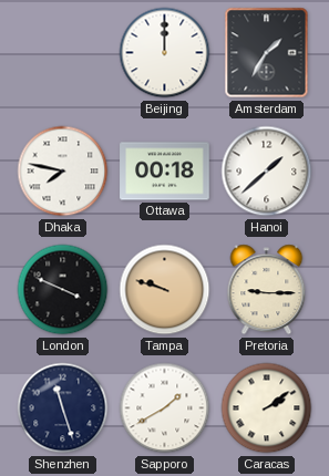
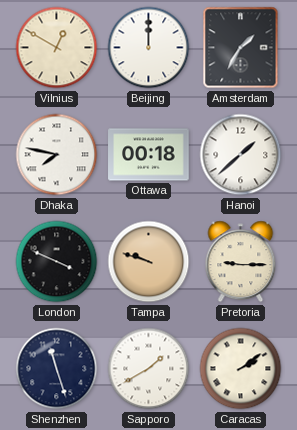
Vilnius: none -> 12:50
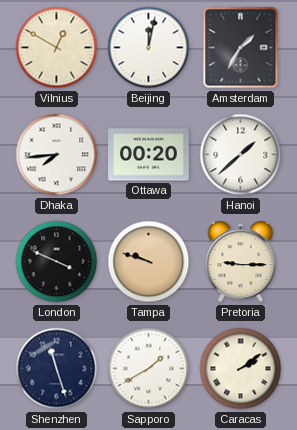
Beijing: 12:00 -> 12:02
Dhaka: 7:47 -> 7:44
Ottawa: 00:18 -> 00:20
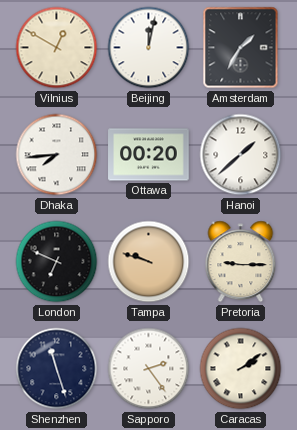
London: 3:49 -> 6:49
Sapporo: 1:40 -> 2:24
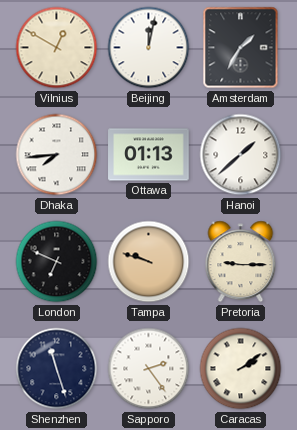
Ottawa: 00:20 -> 01:13
